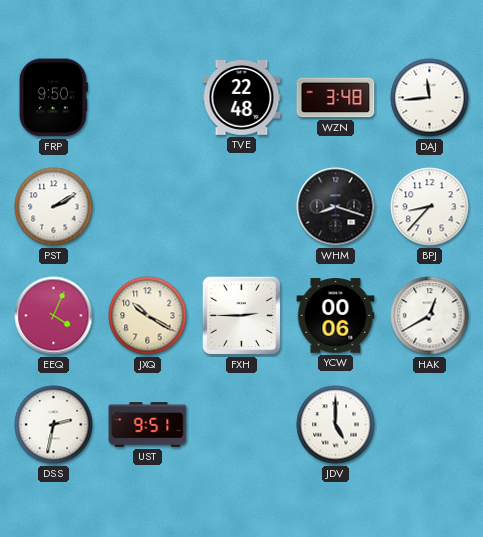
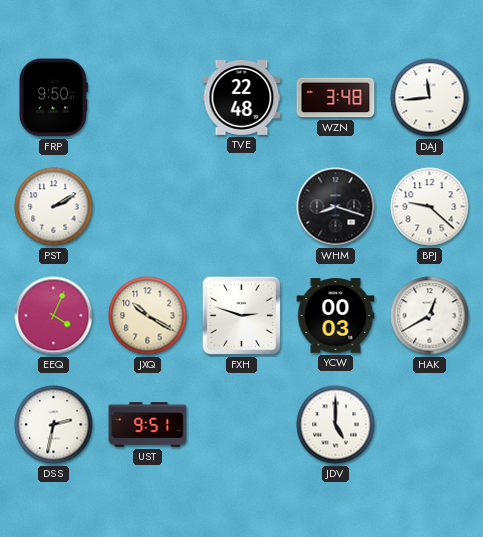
BPJ: 8:37 -> 9:22
FXH: 2:45 -> 2:48
YCW: 00:06 -> 00:03
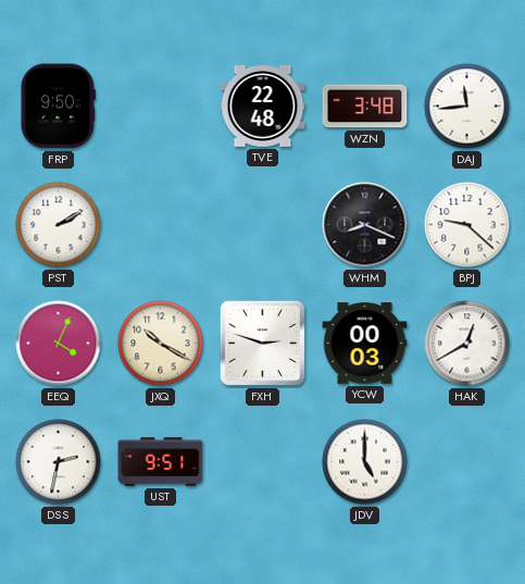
WHM: 8:18 -> 8:19
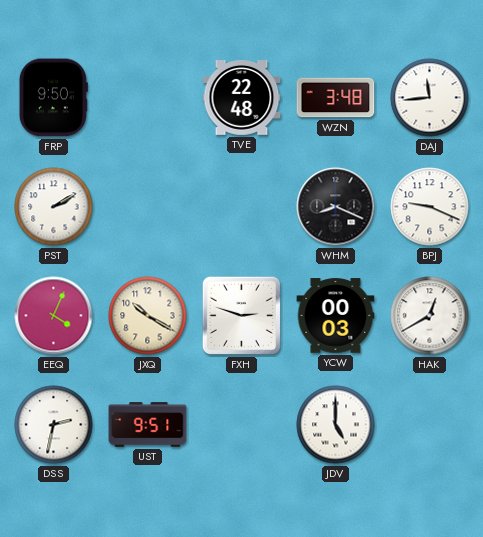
BPJ: 9:22 -> 9:19
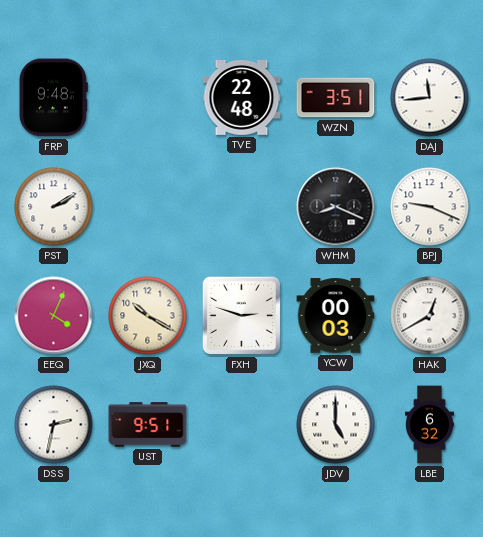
FRP: 9:50 -> 9:48
WZN: 3:48 -> 3:51
LBE: none -> 6:32
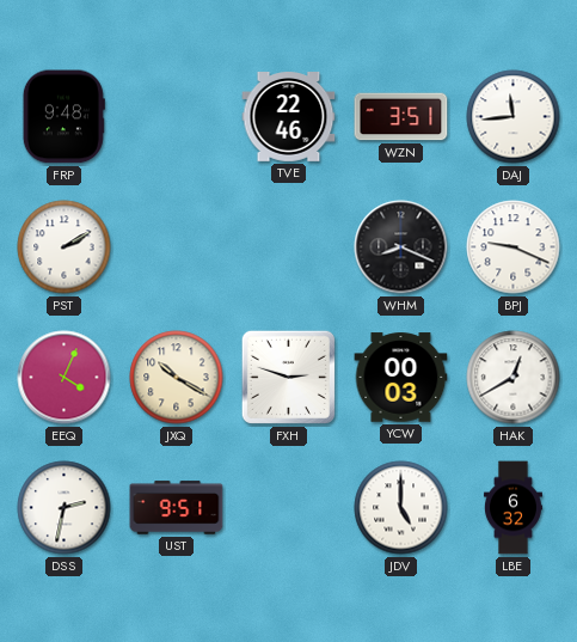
TVE: 22:48 -> 22:46
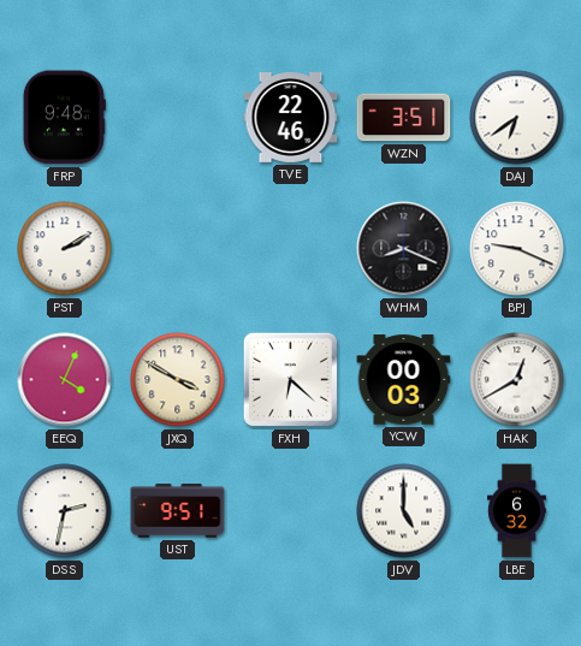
DAJ: 11:44 -> 6:39
JXQ: 10:20 -> 3:50
FXH: 2:48 -> 6:22
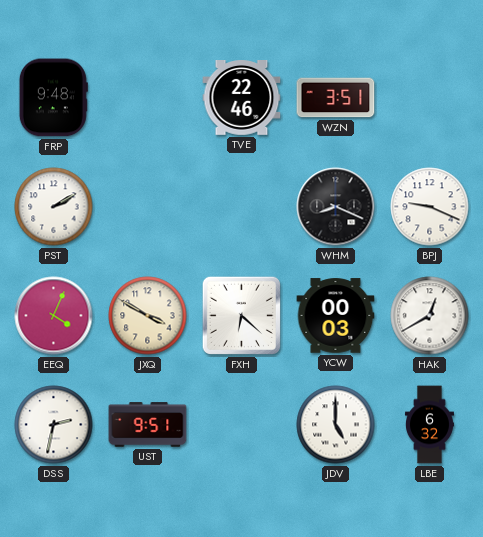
DAJ: 6:39 -> none
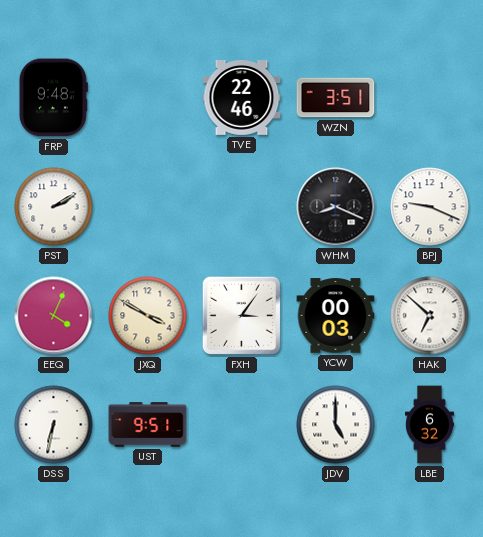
FXH: 6:22 -> 3:06
HAK: 12:40 -> 6:52
DSS: 2:32 -> 6:32
